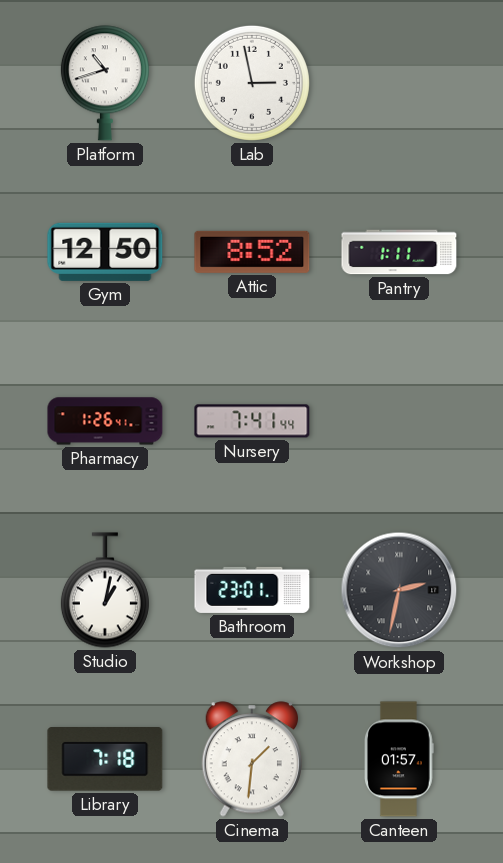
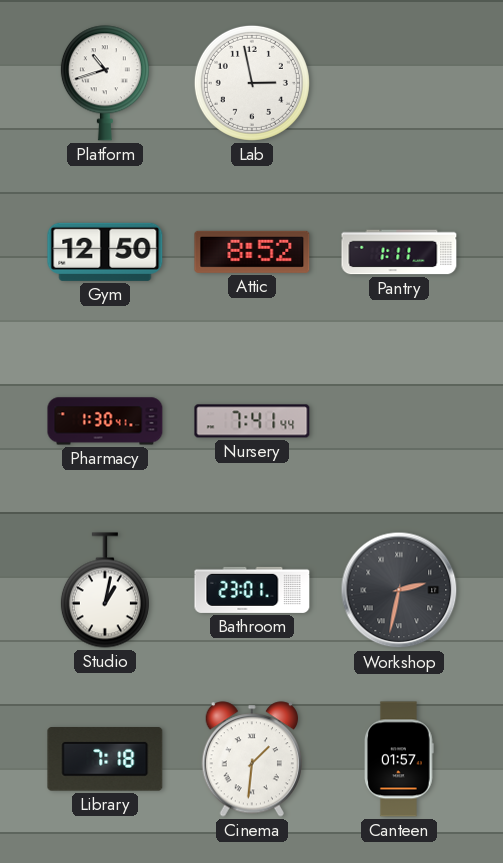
Pharmacy: 1:26 -> 1:30
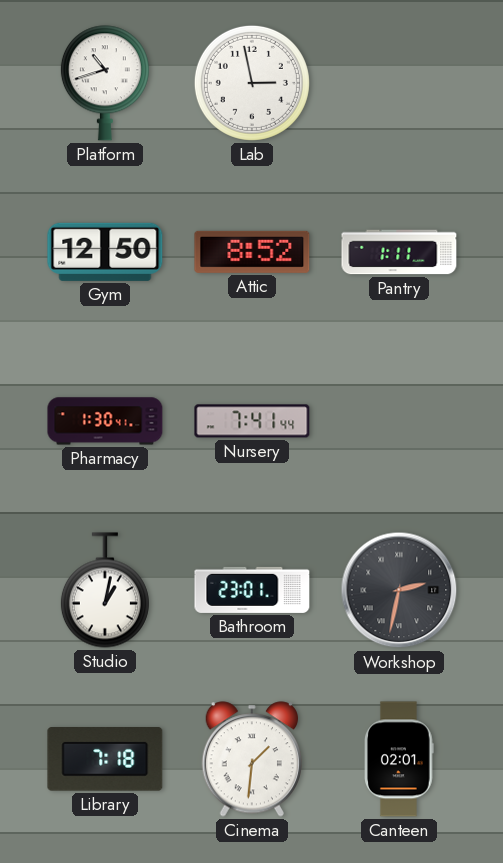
Canteen: 01:57 -> 02:01
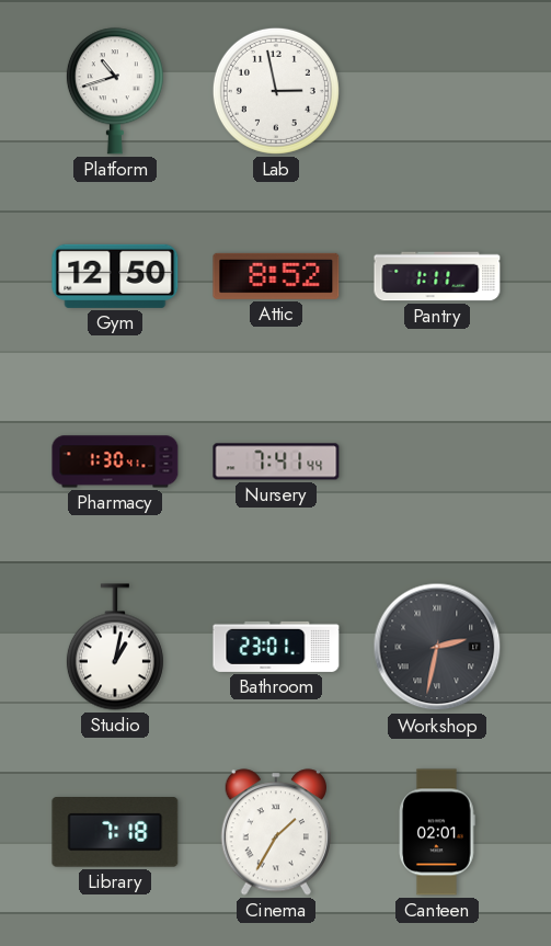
Cinema: 1:31 -> 1:35
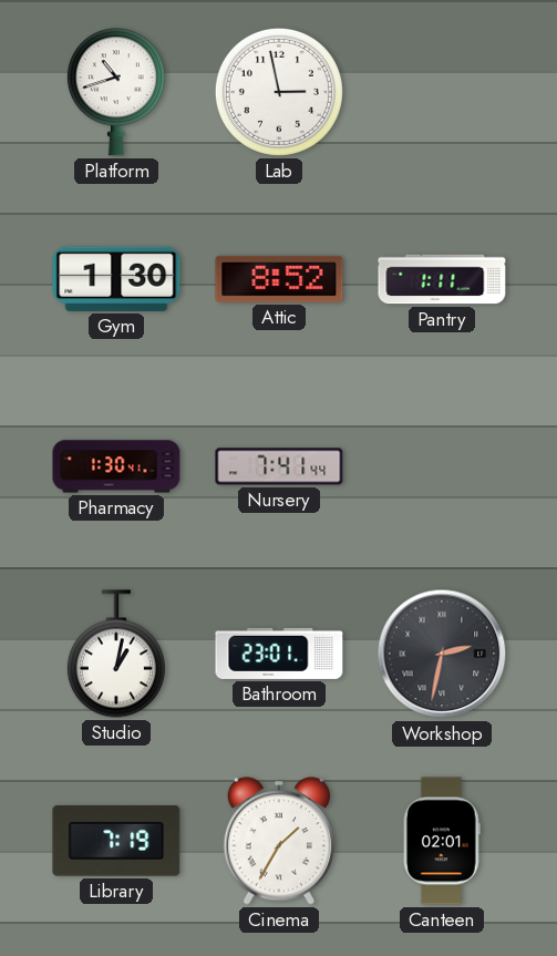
Gym: 12:50 -> 1:30
Library: 7:18 -> 7:19
